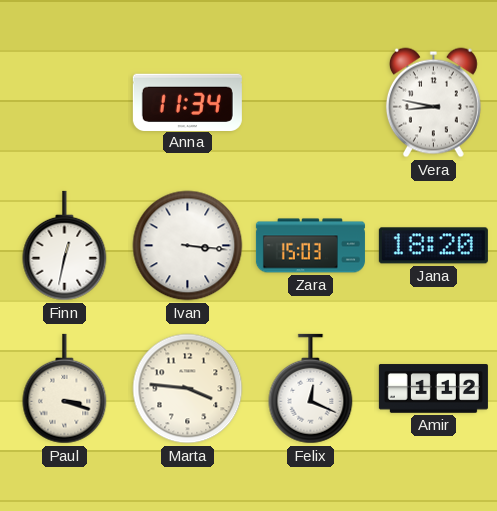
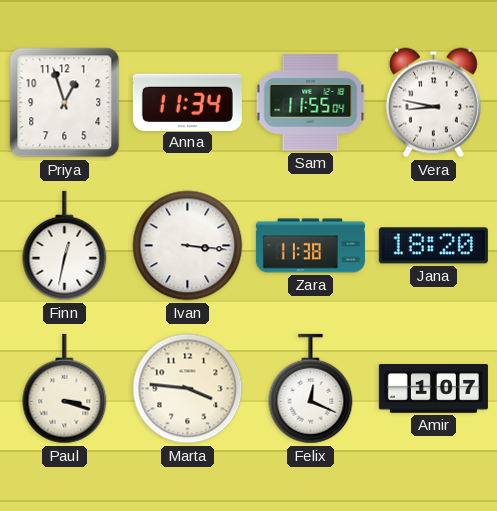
Priya: none -> 12:57
Sam: none -> 11:55
Zara: 15:03 -> 11:38
Amir: 1:12 -> 1:07
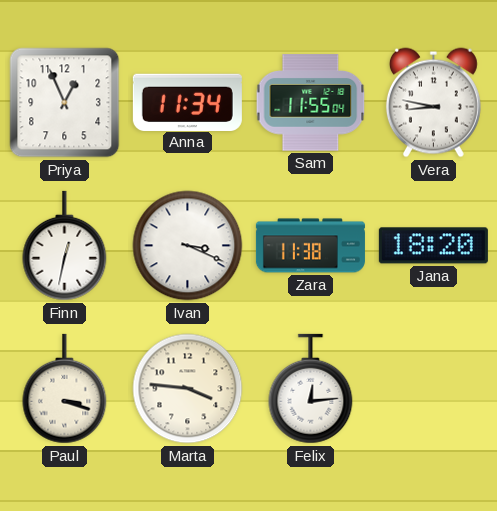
Priya: 12:57 -> 12:56
Ivan: 3:16 -> 3:19
Felix: 12:19 -> 12:14
Amir: 1:07 -> none
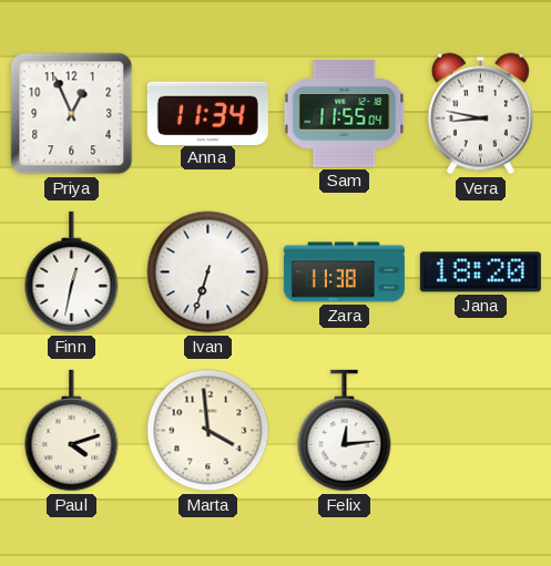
Ivan: 3:19 -> 6:33
Paul: 3:18 -> 4:12
Marta: 3:46 -> 3:59
